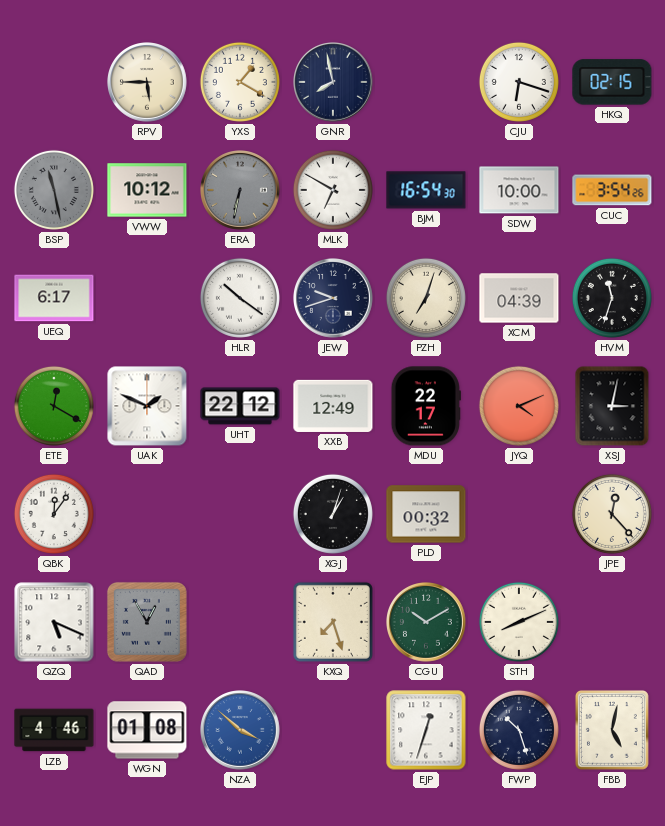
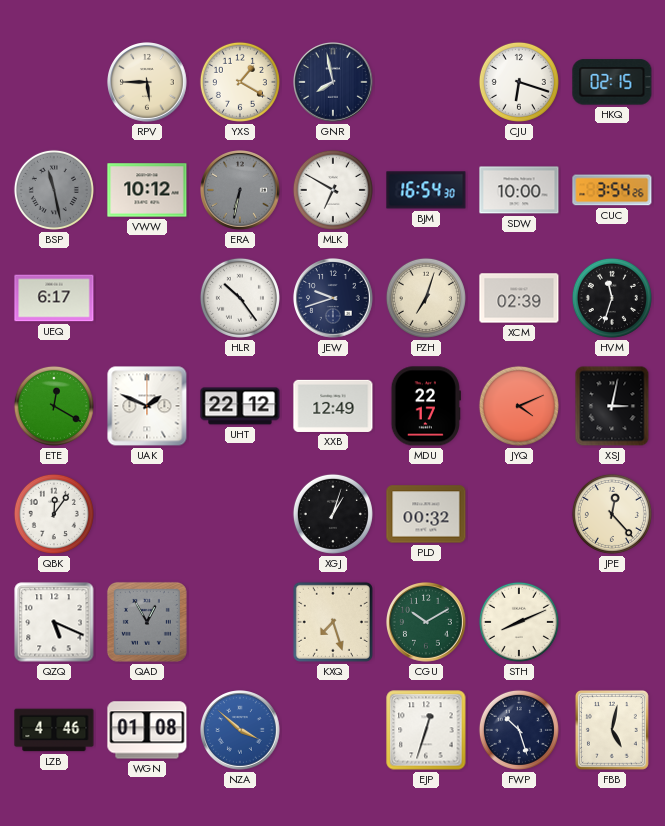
HLR: 10:21 -> 10:24
XCM: 04:39 -> 02:39
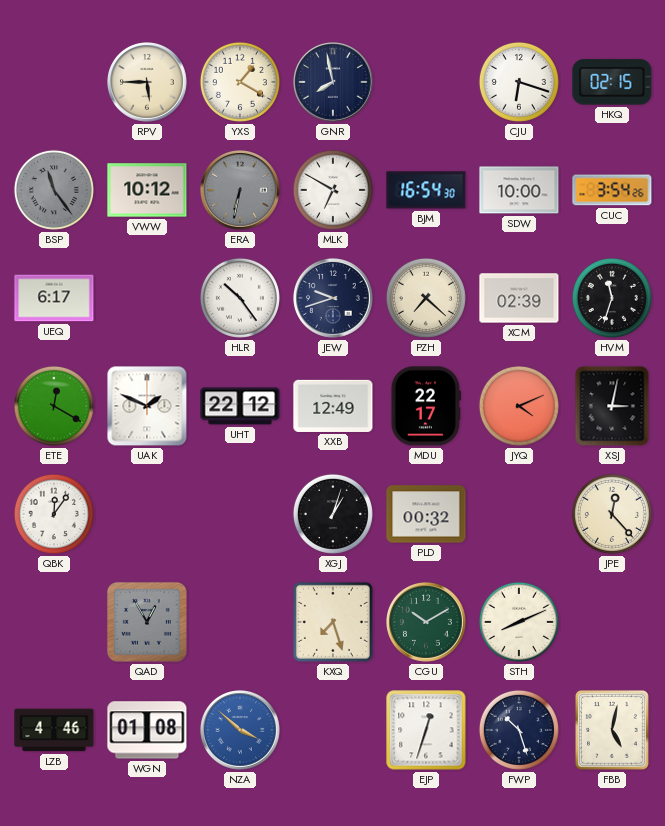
BSP: 11:28 -> 11:24
PZH: 7:03 -> 7:22
QZQ: 5:19 -> none
